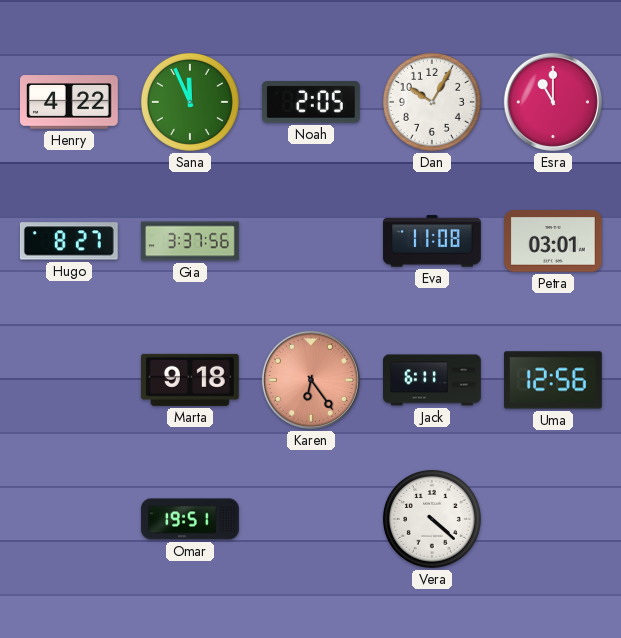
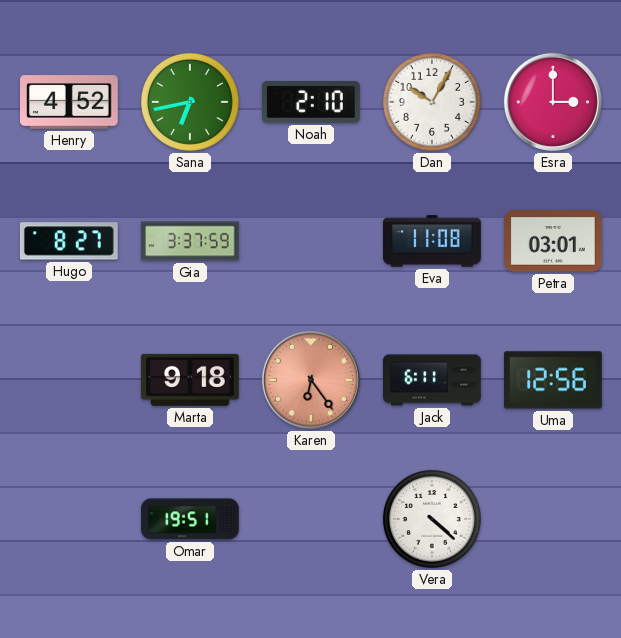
Henry: 4:22 -> 4:52
Sana: 11:56 -> 6:43
Noah: 2:05 -> 2:10
Esra: 11:00 -> 3:00
Gia: 3:37:56 -> 3:37:59
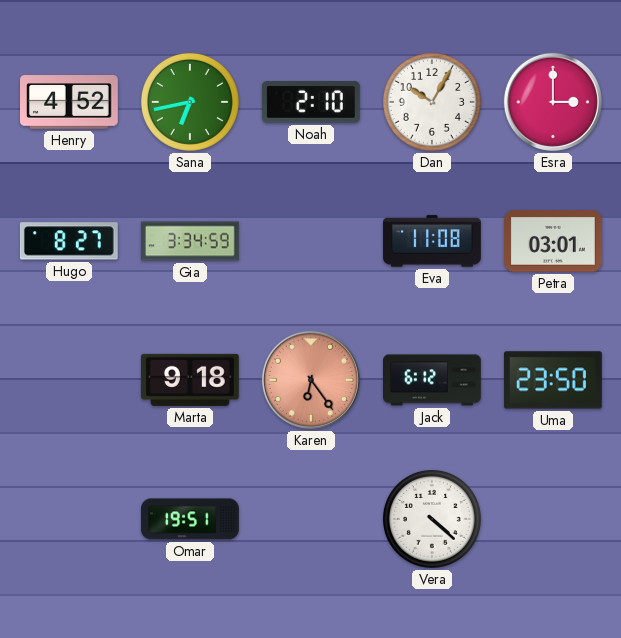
Gia: 3:37 -> 3:34
Jack: 6:11 -> 6:12
Uma: 12:56 -> 23:50
